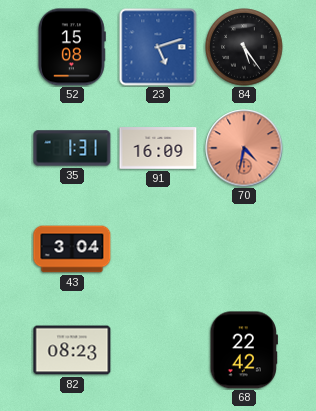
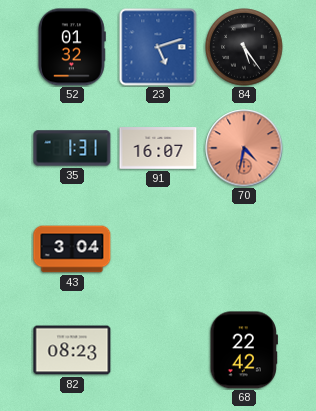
52: 15:08 -> 01:32
91: 16:09 -> 16:07
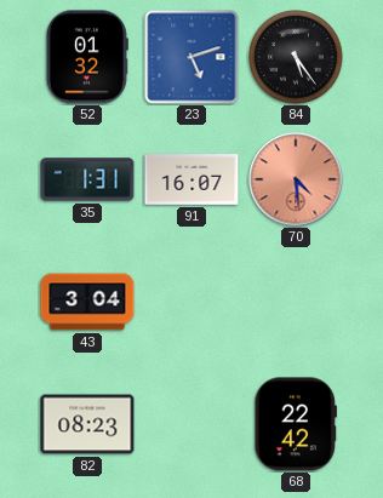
70: 4:32 -> 4:29
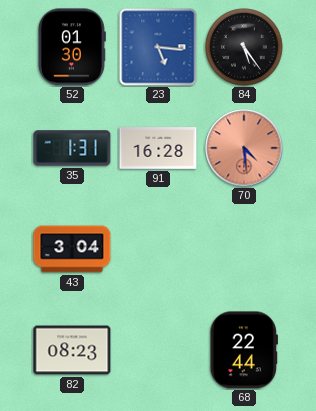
52: 01:32 -> 01:30
23: 5:12 -> 5:16
91: 16:07 -> 16:28
68: 22:42 -> 22:44
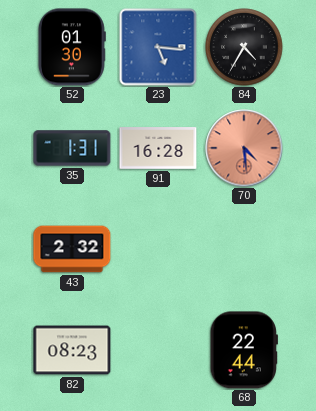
84: 5:24 -> 4:35
43: 3:04 -> 2:32
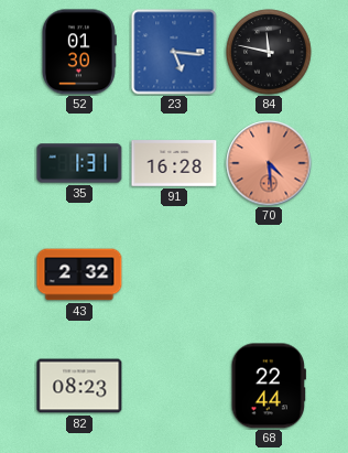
84: 4:35 -> 11:47
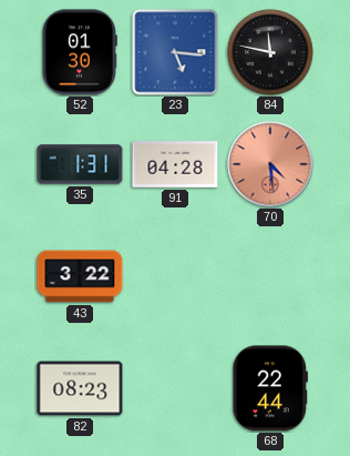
91: 16:28 -> 04:28
43: 2:32 -> 3:22
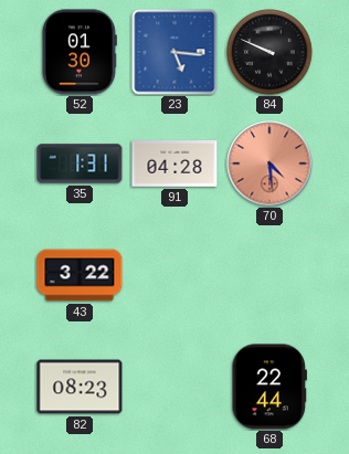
84: 11:47 -> 9:49
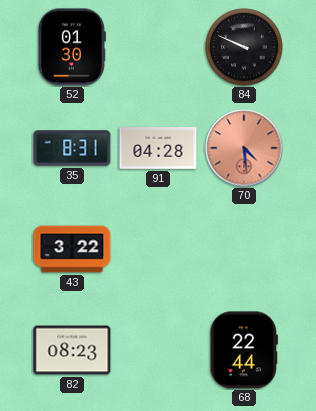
23: 5:16 -> none
35: 1:31 -> 8:31
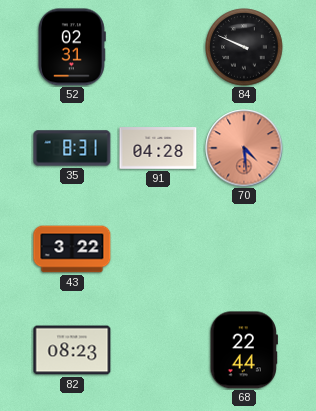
52: 01:30 -> 02:31
